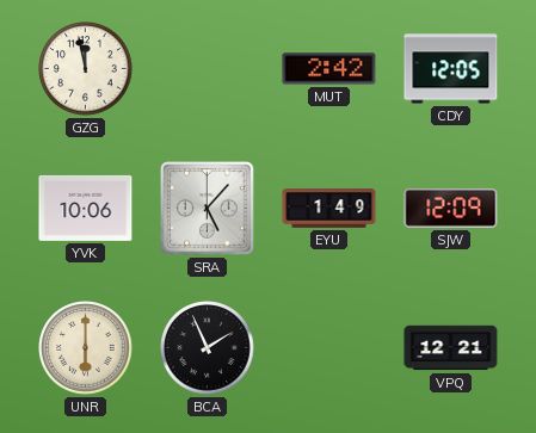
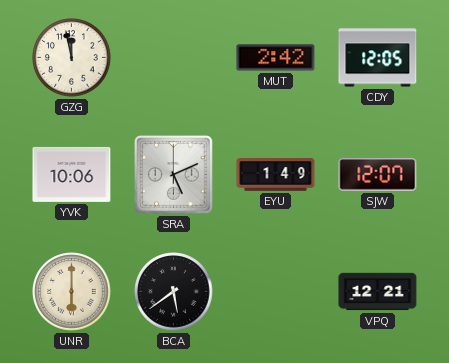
SRA: 5:07 -> 5:11
SJW: 12:09 -> 12:07
BCA: 1:56 -> 5:39
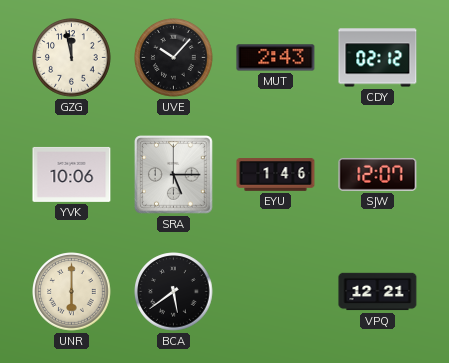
UVE: none -> 10:07
MUT: 2:42 -> 2:43
CDY: 12:05 -> 02:12
SRA: 5:11 -> 5:15
EYU: 1:49 -> 1:46
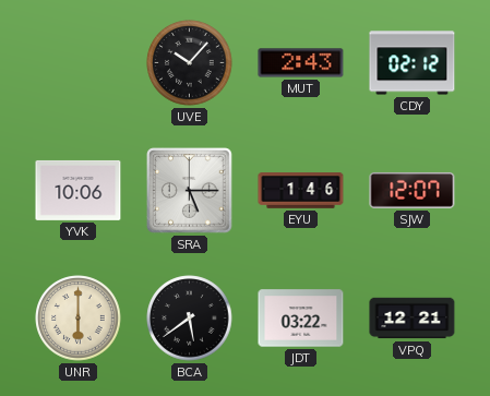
GZG: 11:58 -> none
JDT: none -> 03:22
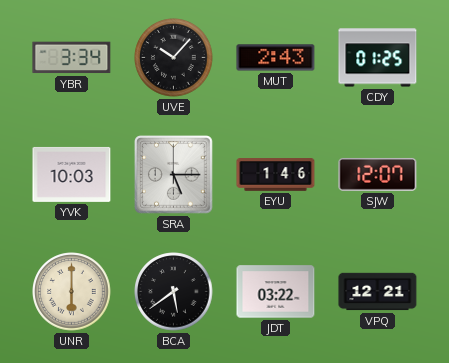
YBR: none -> 3:34
CDY: 02:12 -> 01:25
YVK: 10:06 -> 10:03
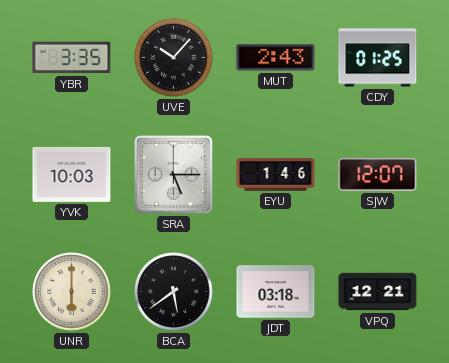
YBR: 3:34 -> 3:35
JDT: 03:22 -> 03:18
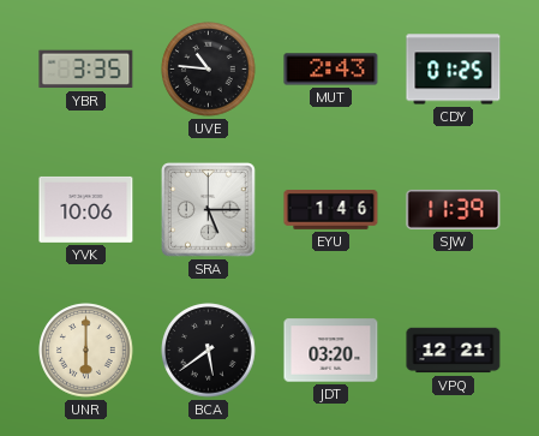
UVE: 10:07 -> 10:46
YVK: 10:03 -> 10:06
SJW: 12:07 -> 11:39
JDT: 03:18 -> 03:20
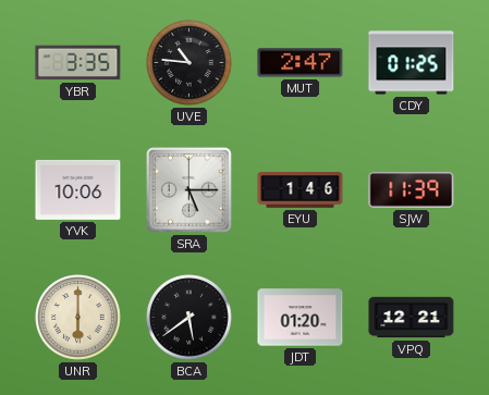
MUT: 2:43 -> 2:47
JDT: 03:20 -> 01:20
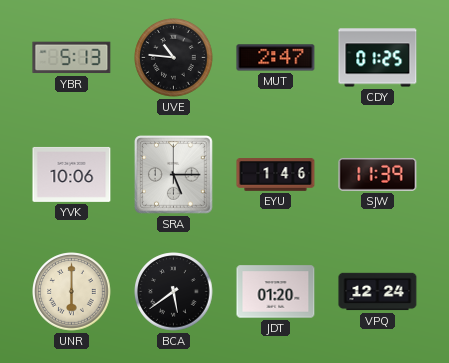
YBR: 3:35 -> 5:13
VPQ: 12:21 -> 12:24
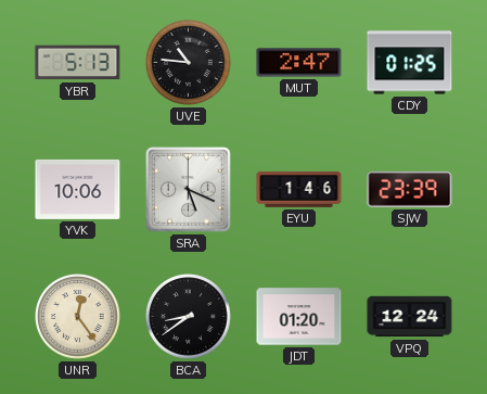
SRA: 5:15 -> 5:19
SJW: 11:39 -> 23:39
UNR: 6:00 -> 12:24
BCA: 5:39 -> 8:39
